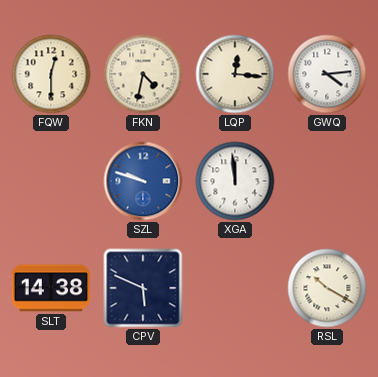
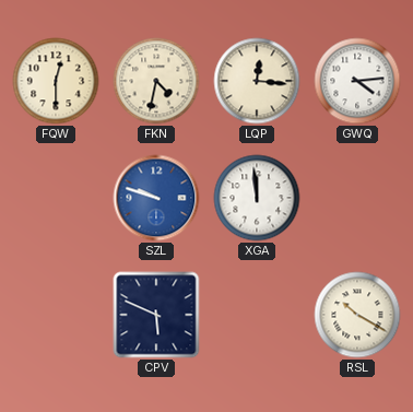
SLT: 14:38 -> none
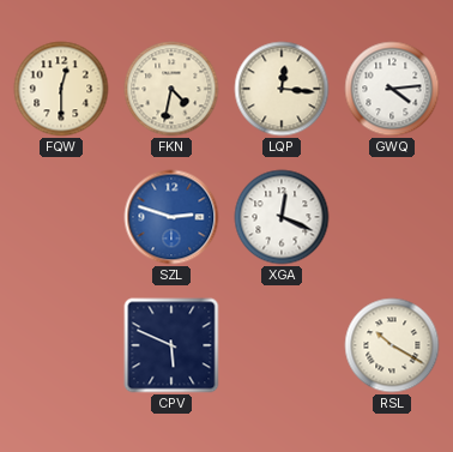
SZL: 9:48 -> 2:48
XGA: 11:59 -> 12:19
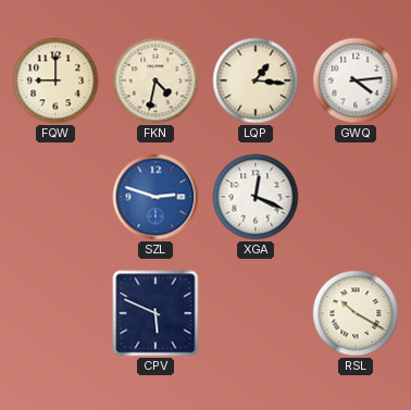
FQW: 12:30 -> 9:00
LQP: 12:16 -> 1:16
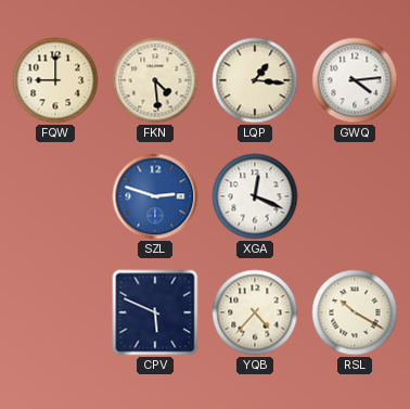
FKN: 4:32 -> 4:29
YQB: none -> 4:37
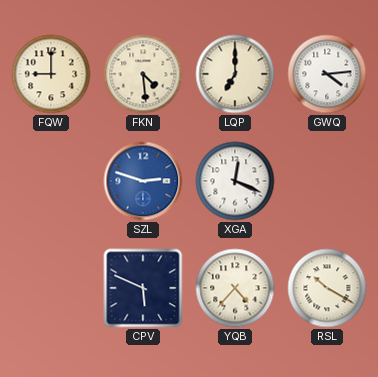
LQP: 1:16 -> 7:00
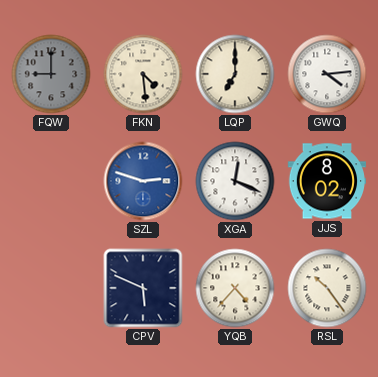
FQW dial: cream -> grey
JJS: none -> 8:02
RSL: 10:20 -> 10:24
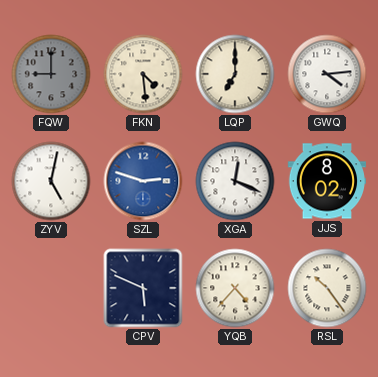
ZYV: none -> 5:02
